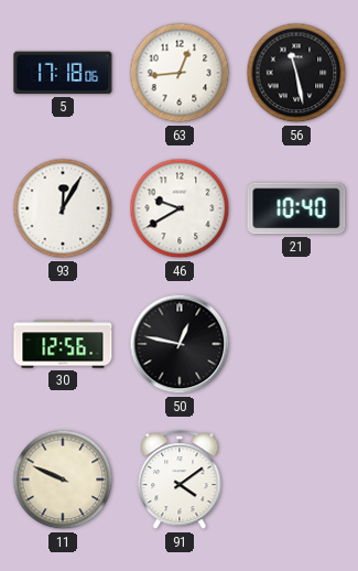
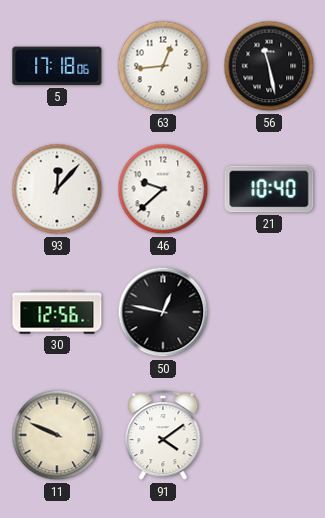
93: 12:05 -> 12:07
46: 9:40 -> 9:38
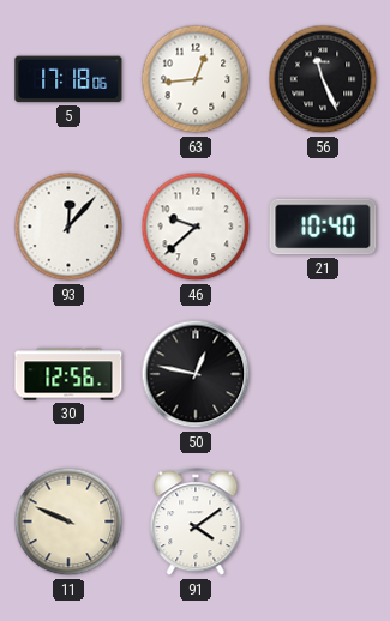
56: 11:28 -> 11:26
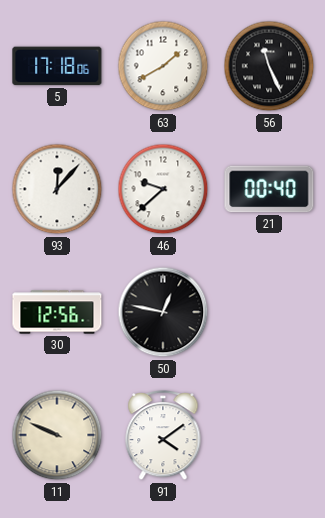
63: 12:44 -> 1:40
21: 10:40 -> 00:40
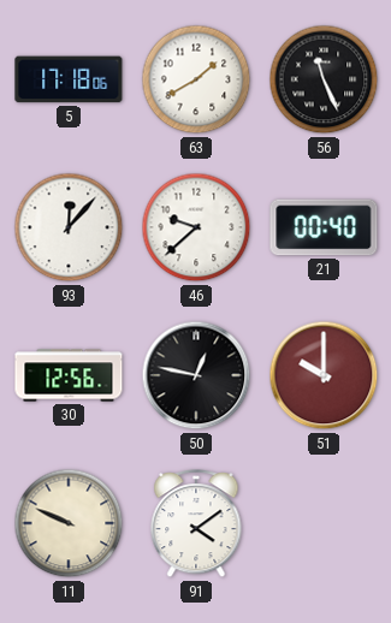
51: none -> 10:00
